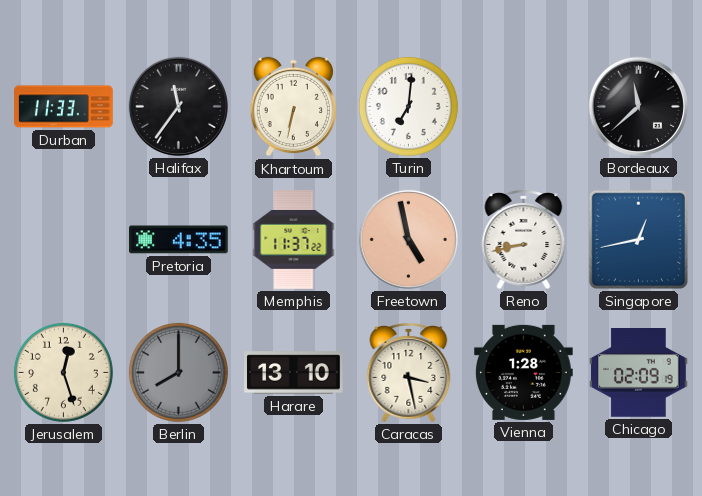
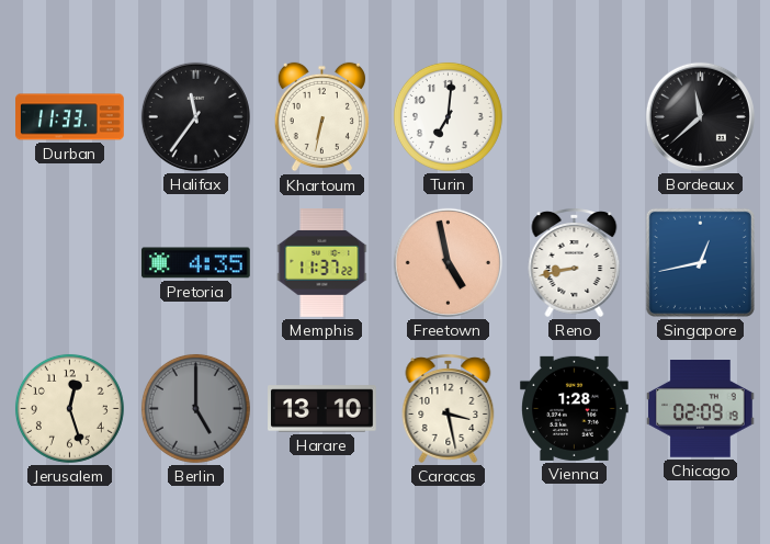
Berlin: 8:00 -> 5:00
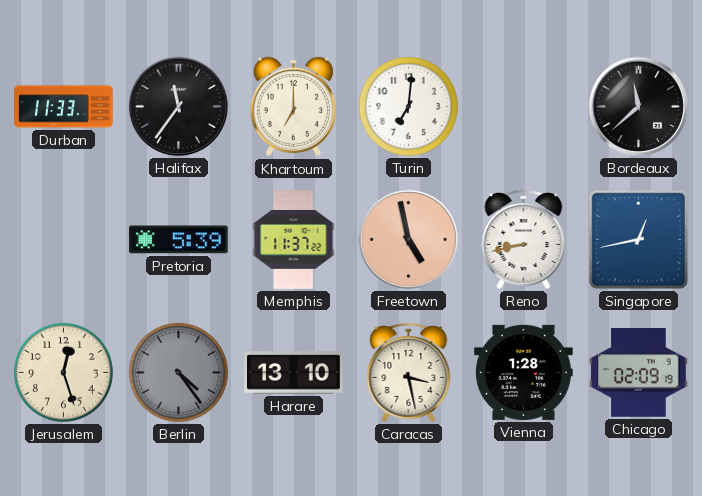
Khartoum: 6:32 -> 7:00
Pretoria: 4:35 -> 5:39
Berlin: 5:00 -> 4:24
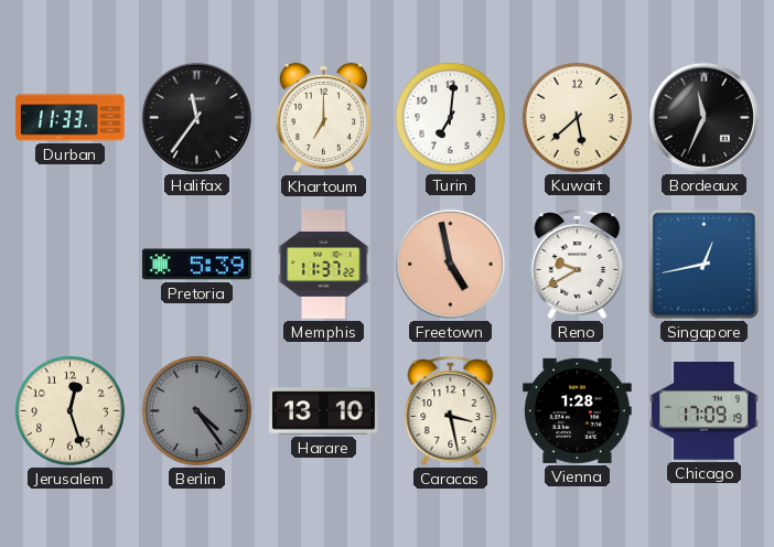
Kuwait: none -> 5:38
Bordeaux: 11:38 -> 11:34
Reno: 8:43 -> 9:40
Chicago: 02:09 -> 17:09
